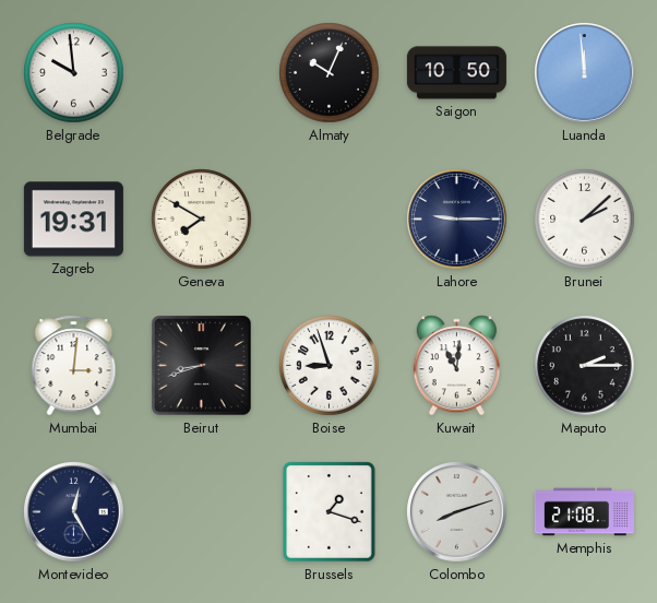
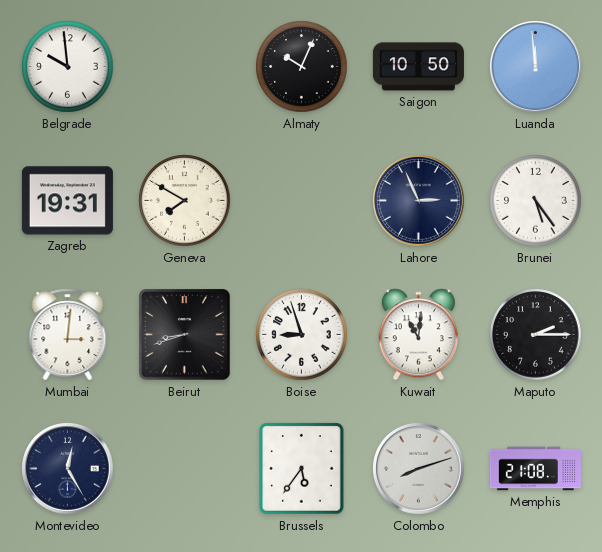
Lahore: 9:15 -> 2:56
Brunei: 2:08 -> 5:24
Brussels: 1:18 -> 5:36
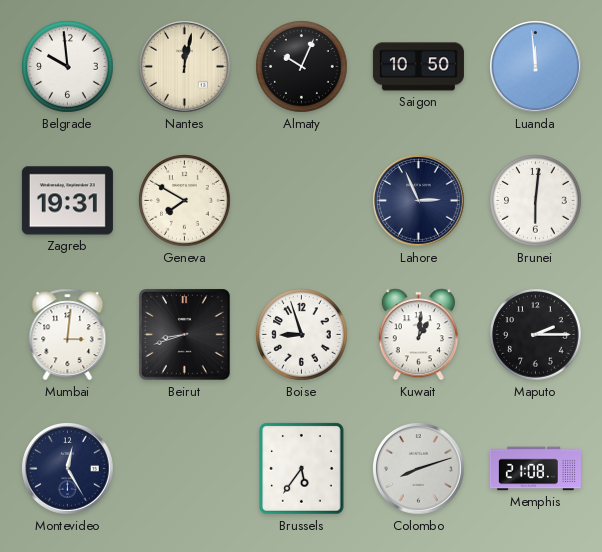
Nantes: none -> 12:02
Brunei: 5:24 -> 6:01
Kuwait: 11:01 -> 1:01
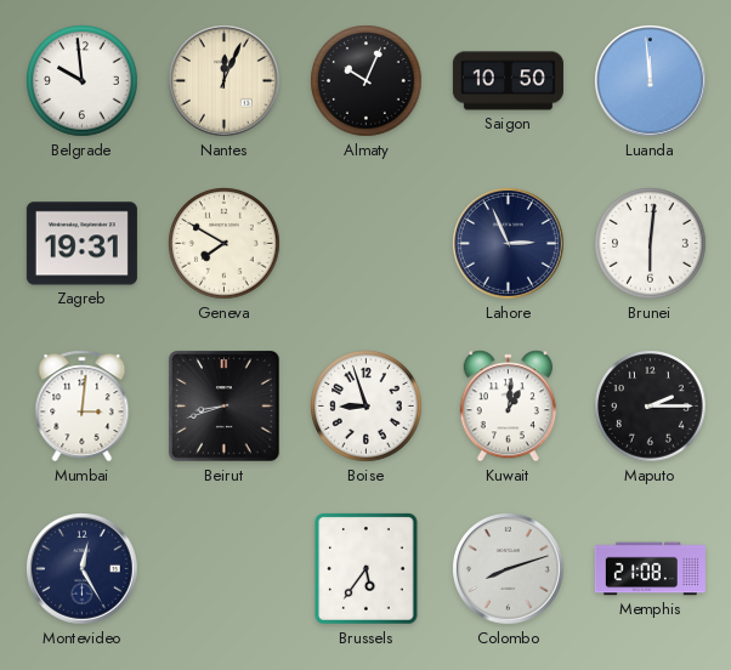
Nantes: 12:02 -> 12:04
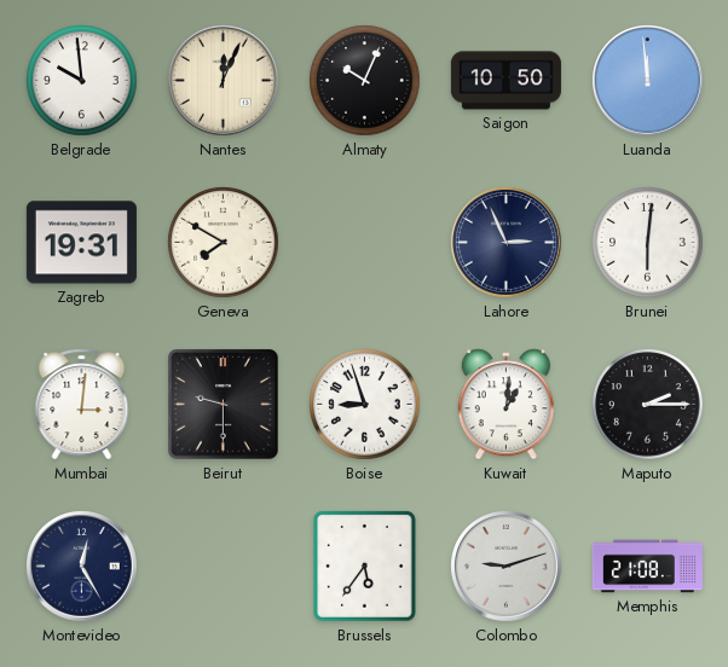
Beirut: 8:42 -> 9:30
Colombo: 8:12 -> 9:12
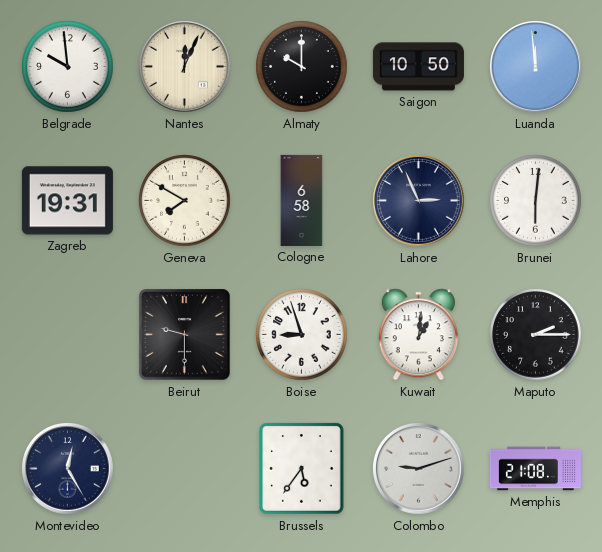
Almaty: 10:04 -> 10:00
Cologne: none -> 6:58
Mumbai: 3:01 -> none
